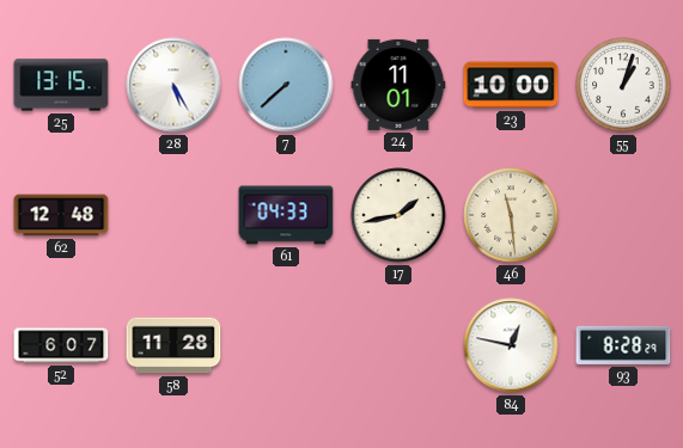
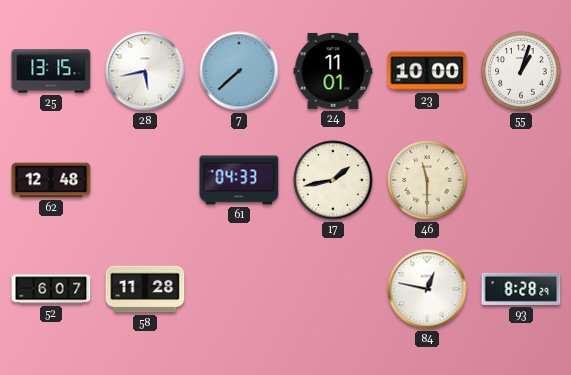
28: 5:25 -> 5:43
46: 11:29 -> 11:30
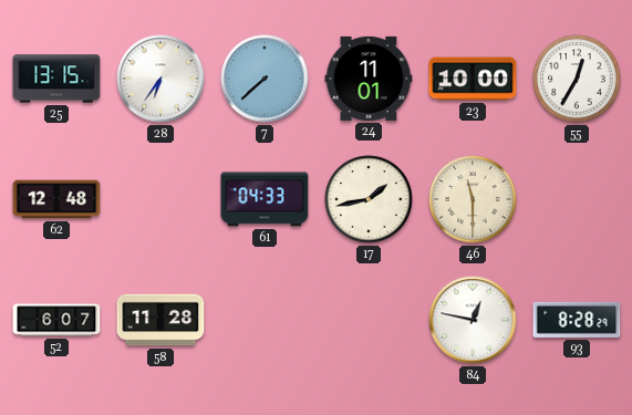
28: 5:43 -> 6:36
55: 1:03 -> 12:35
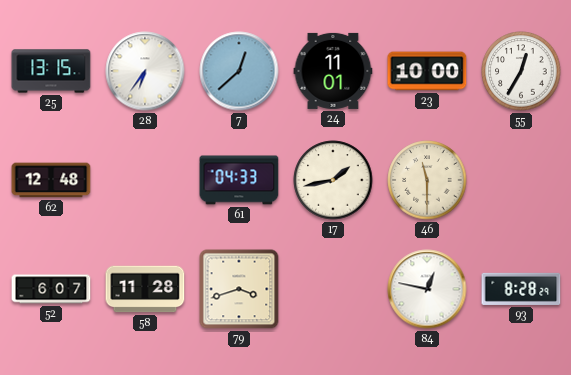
7: 7:38 -> 12:38
79: none -> 3:42
